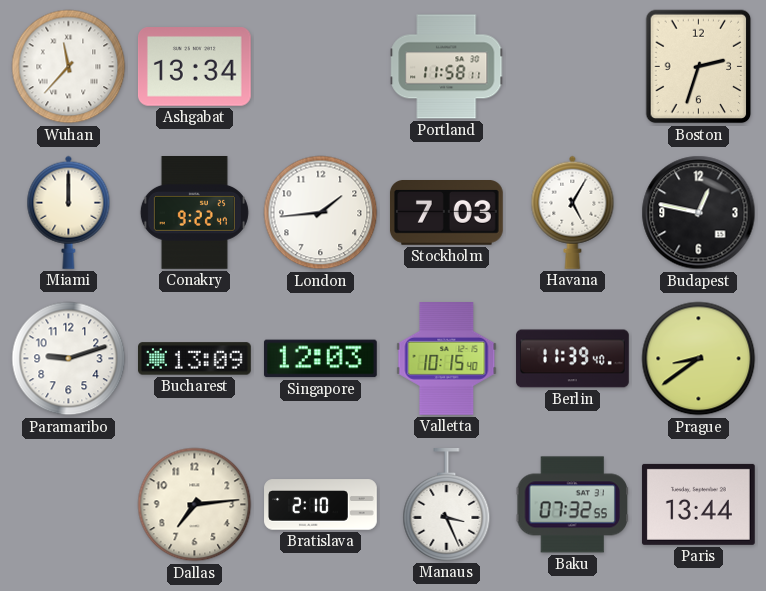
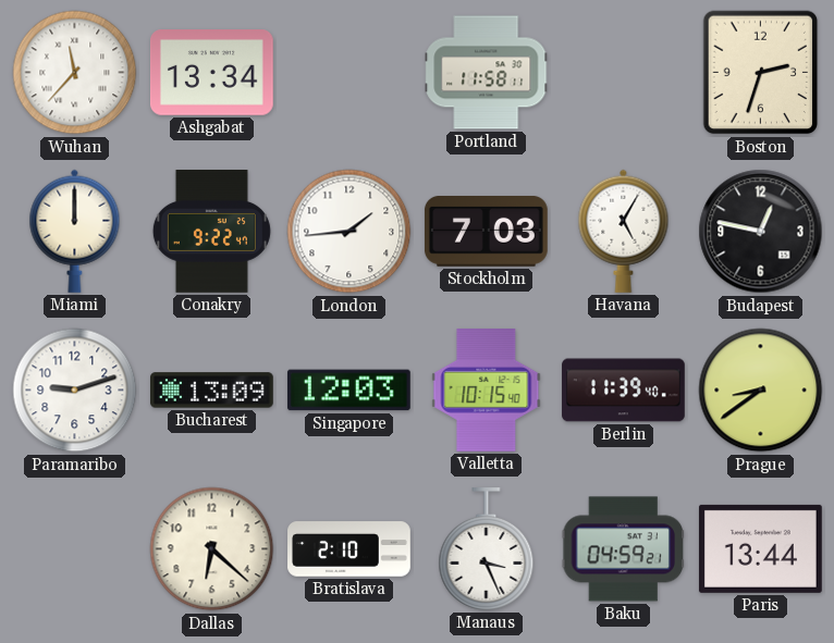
Dallas: 7:14 -> 6:22
Baku: 07:32 -> 04:59
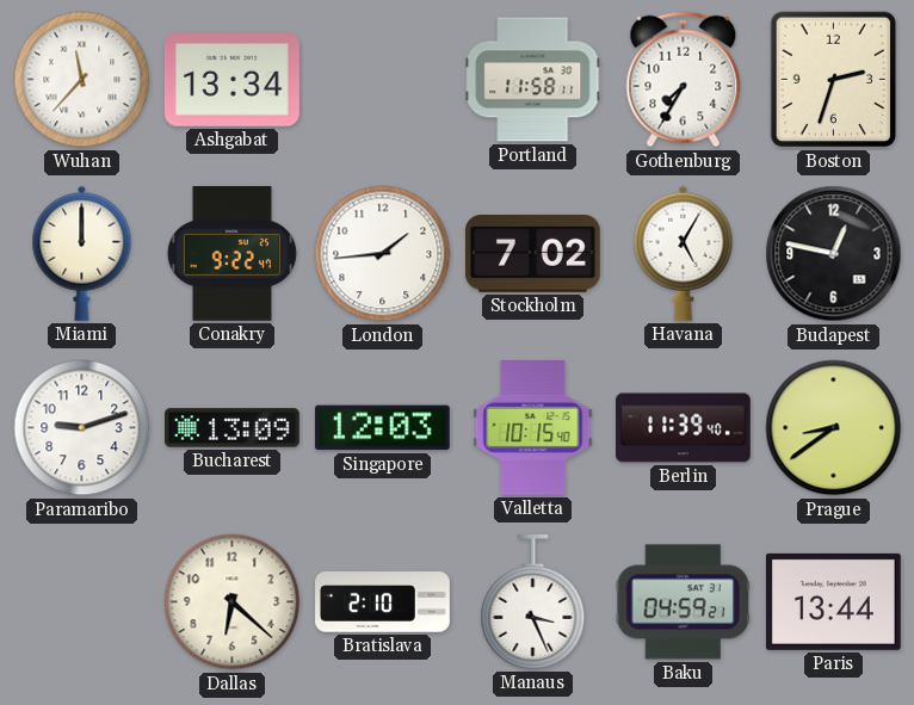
Gothenburg: none -> 7:35
Stockholm: 7:03 -> 7:02
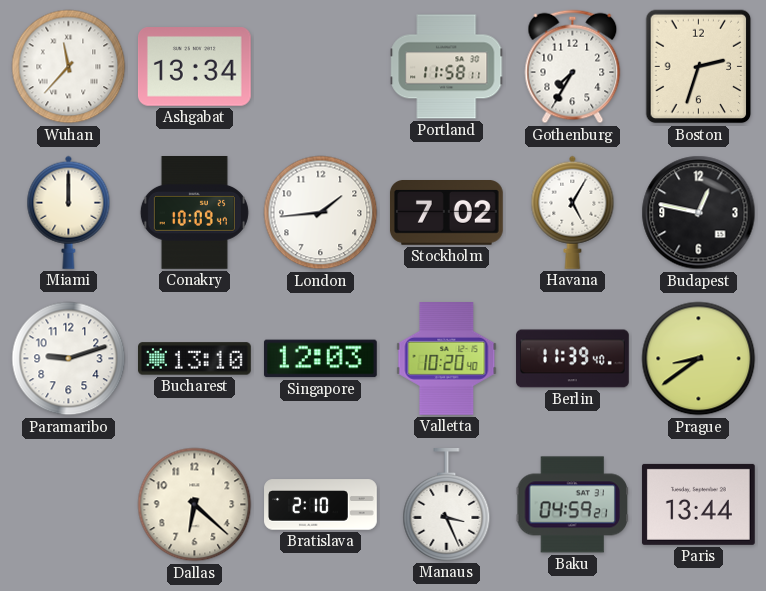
Conakry: 9:22 -> 10:09
Bucharest: 13:09 -> 13:10
Valletta: 10:15 -> 10:20
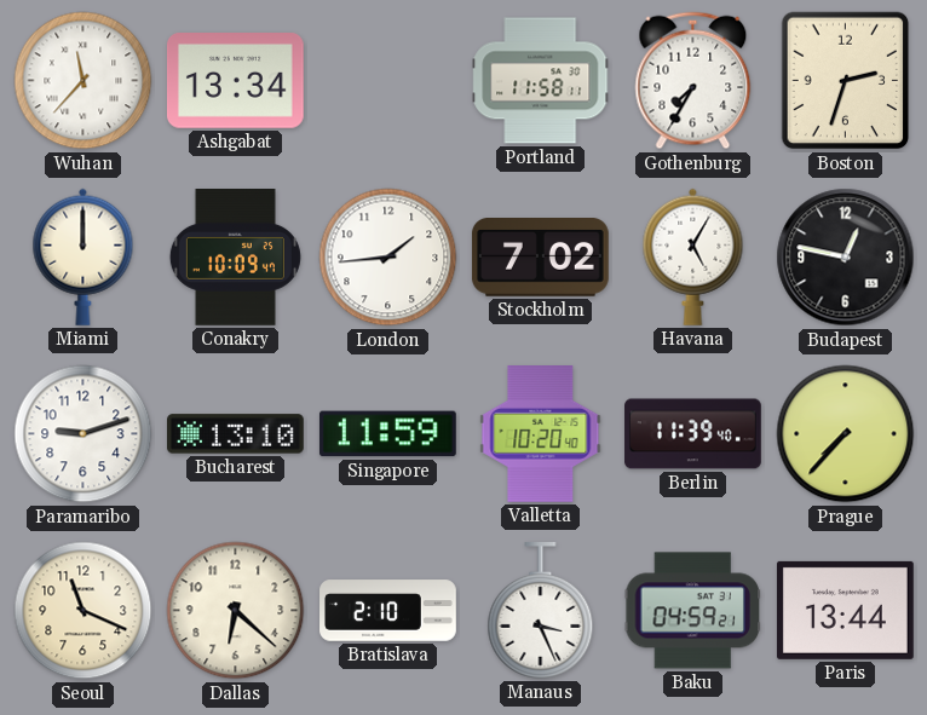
Singapore: 12:03 -> 11:59
Prague: 8:39 -> 7:37
Seoul: none -> 11:19
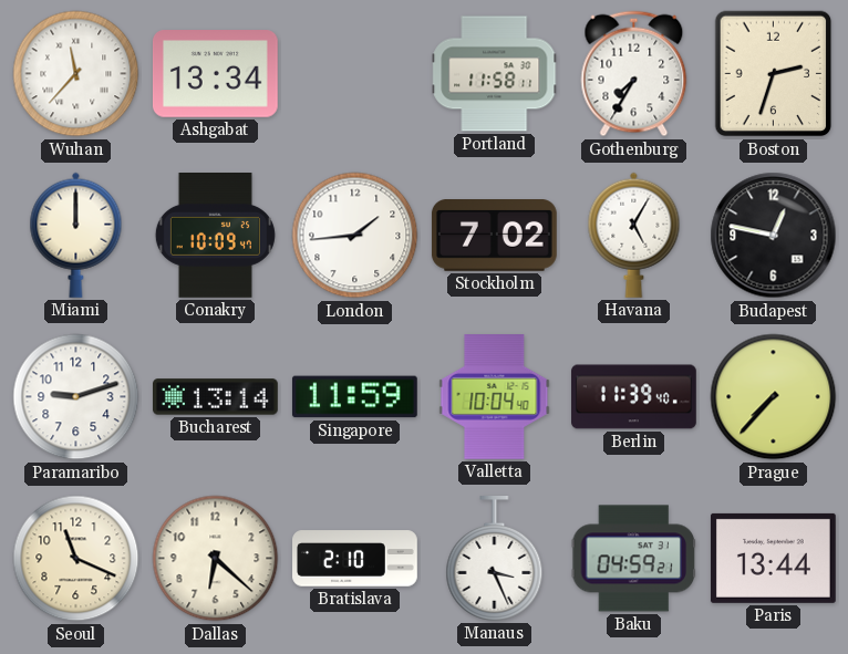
Bucharest: 13:10 -> 13:14
Valletta: 10:20 -> 10:04
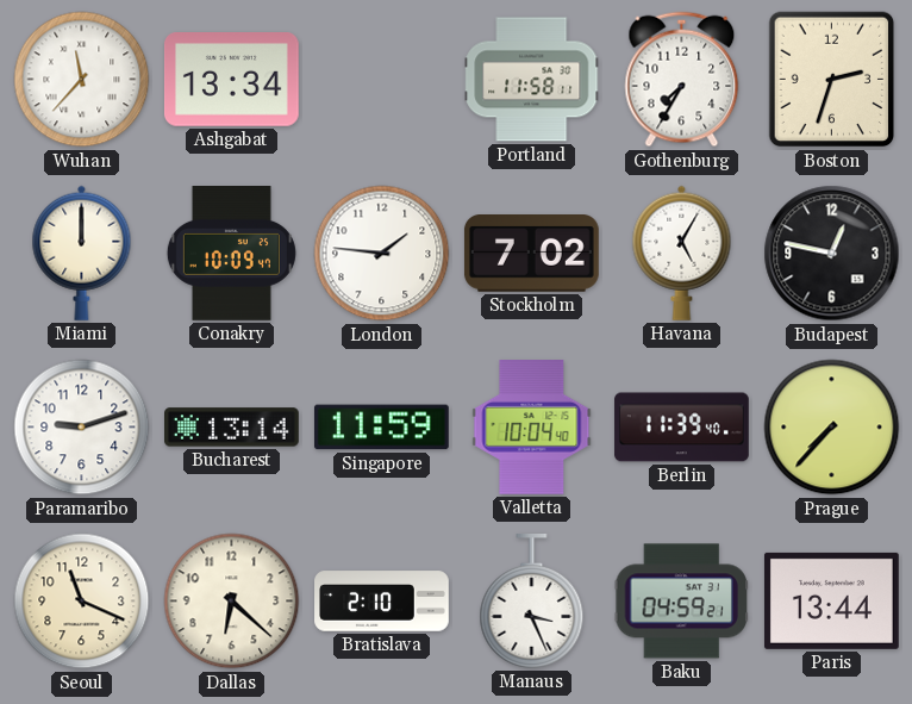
London: 1:44 -> 1:46
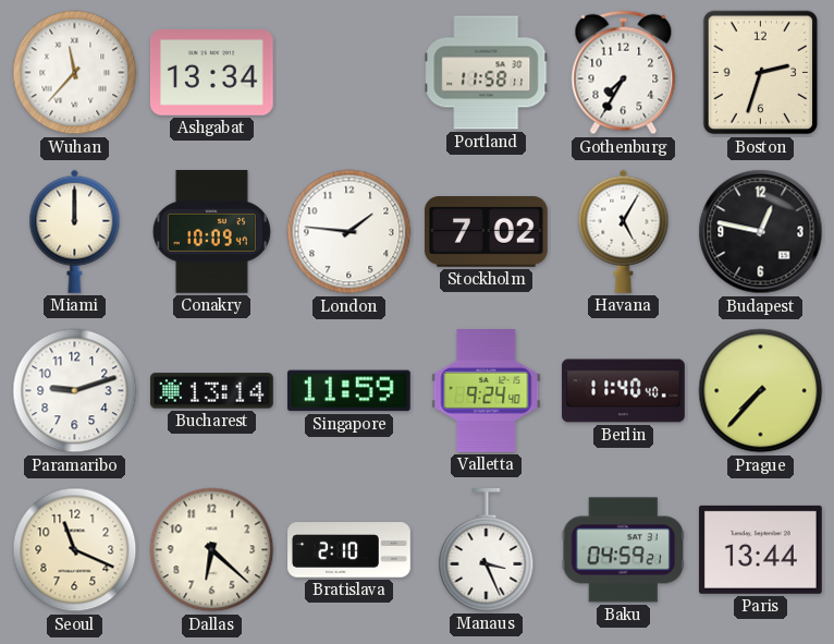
Valletta: 10:04 -> 9:24
Berlin: 11:39 -> 11:40
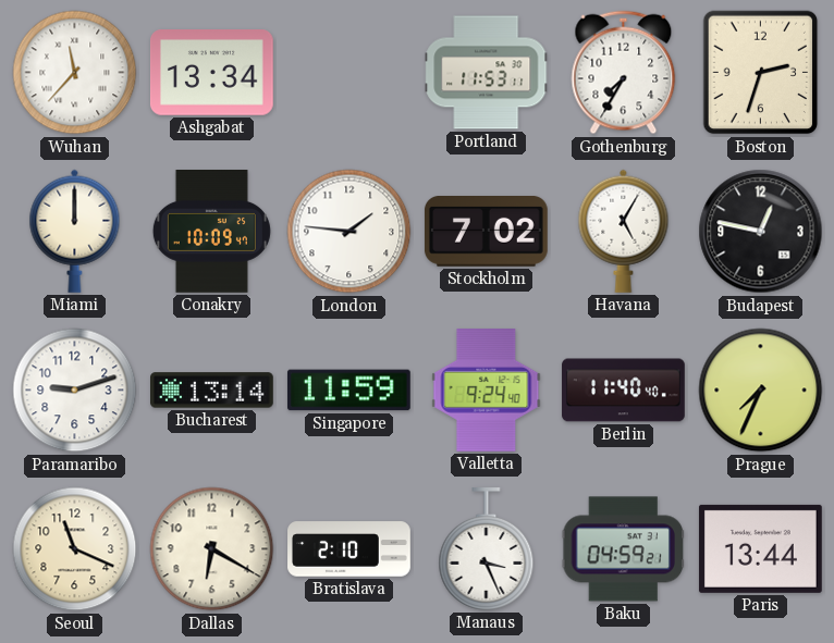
Portland: 11:58 -> 11:53
Prague: 7:37 -> 7:34
Dallas: 6:22 -> 6:20
